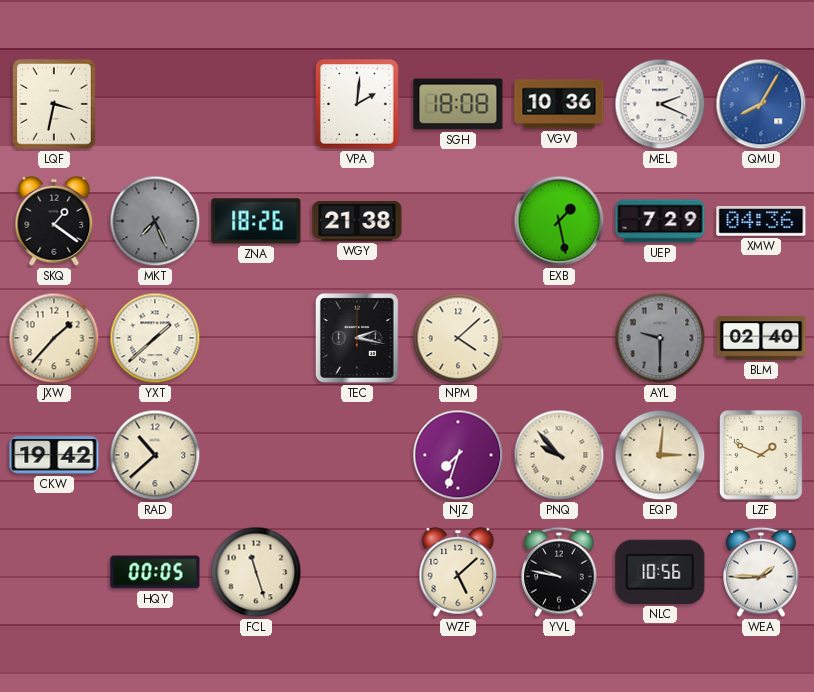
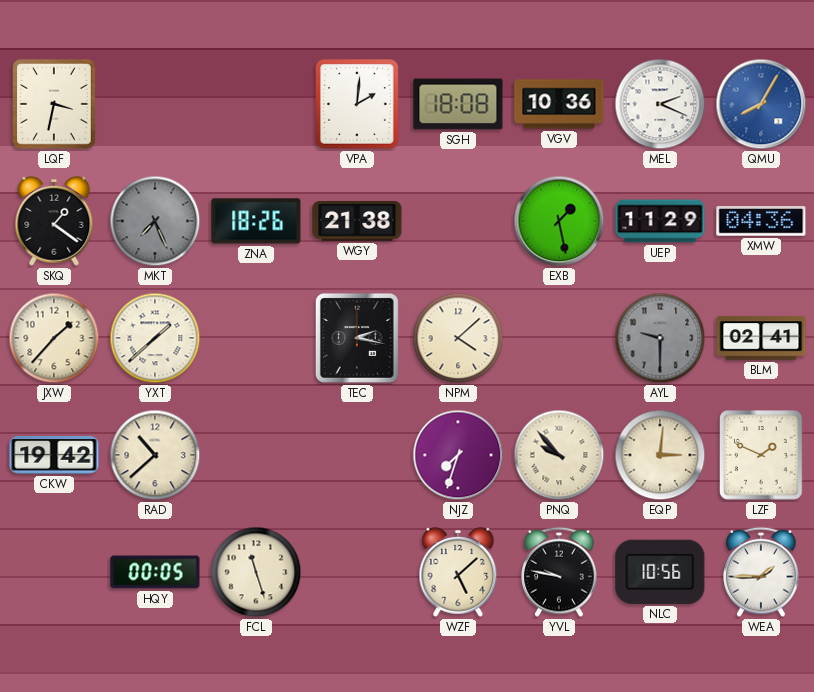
UEP: 7:29 -> 11:29
BLM: 02:40 -> 02:41
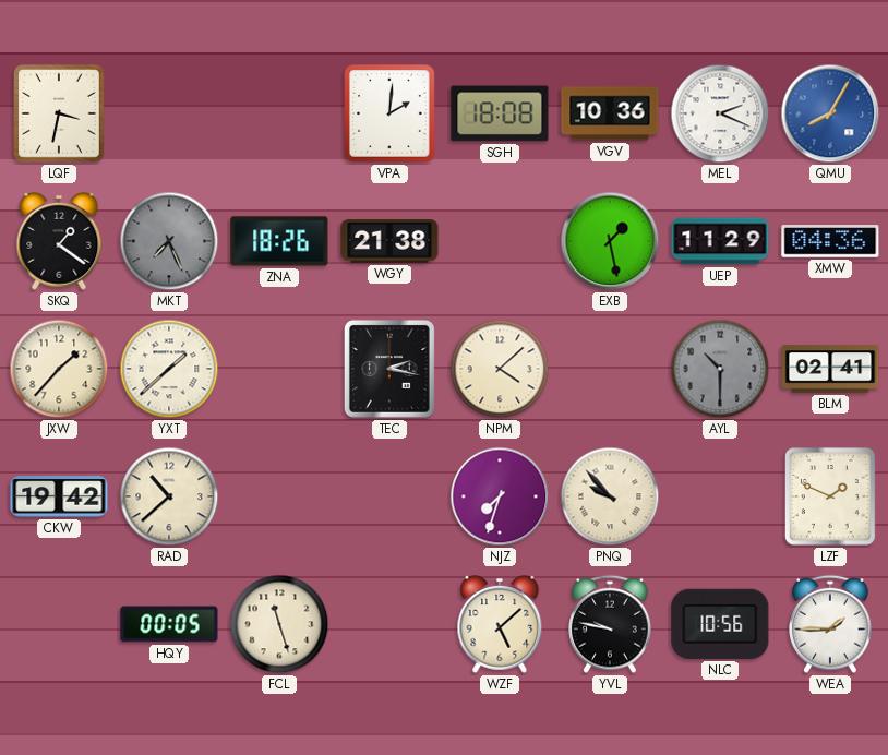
AYL: 9:30 -> 10:30
EQP: 3:01 -> none
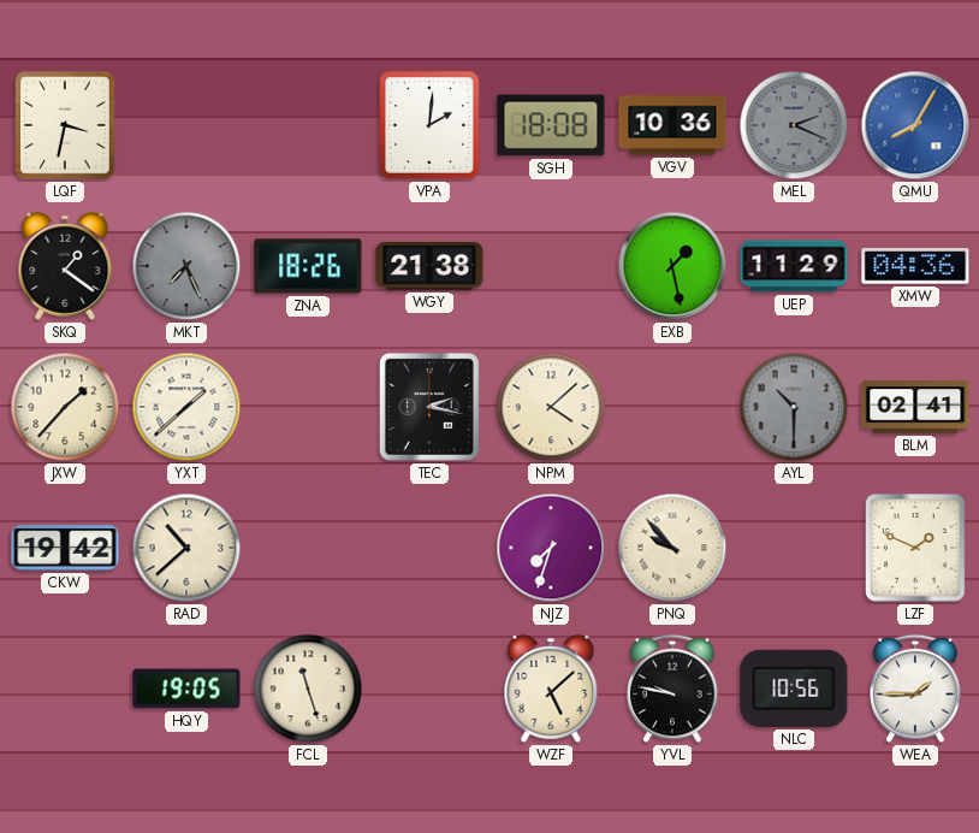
MEL dial: white -> grey
HQY: 00:05 -> 19:05
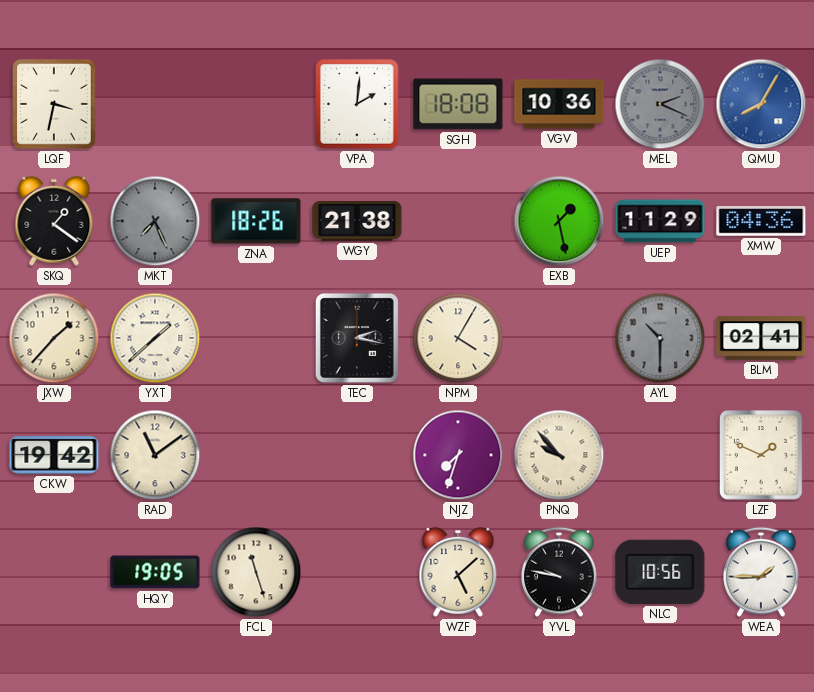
NPM: 4:08 -> 4:05
RAD: 10:38 -> 11:09
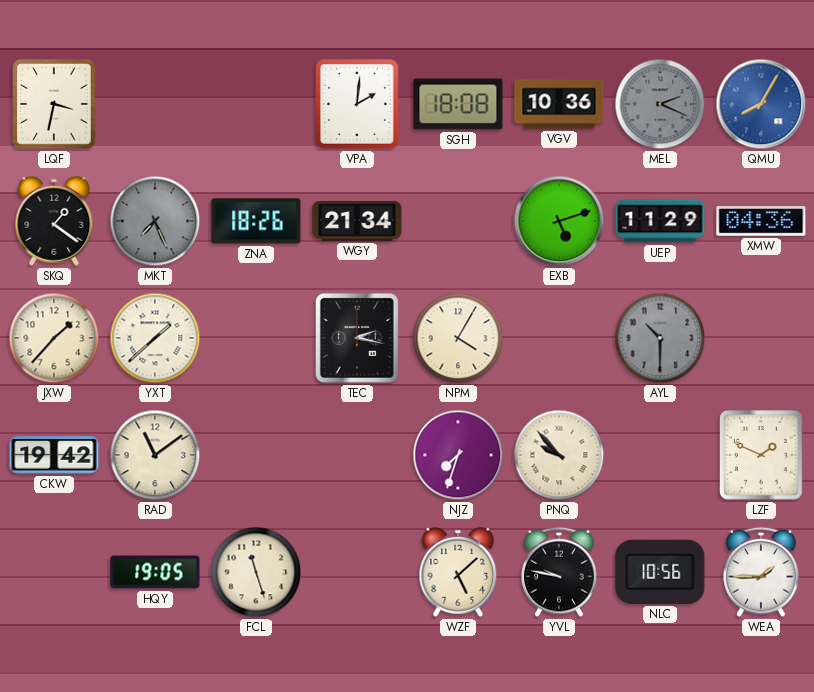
WGY: 21:38 -> 21:34
EXB: 1:28 -> 5:12
BLM: 02:41 -> none
